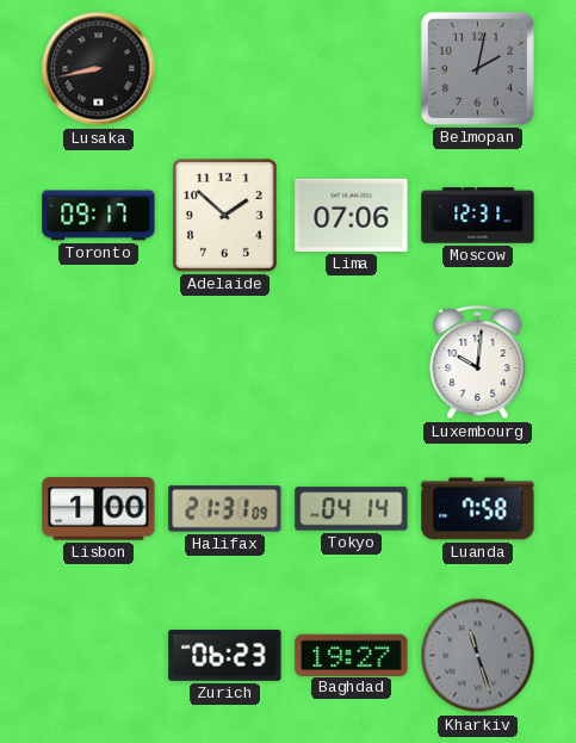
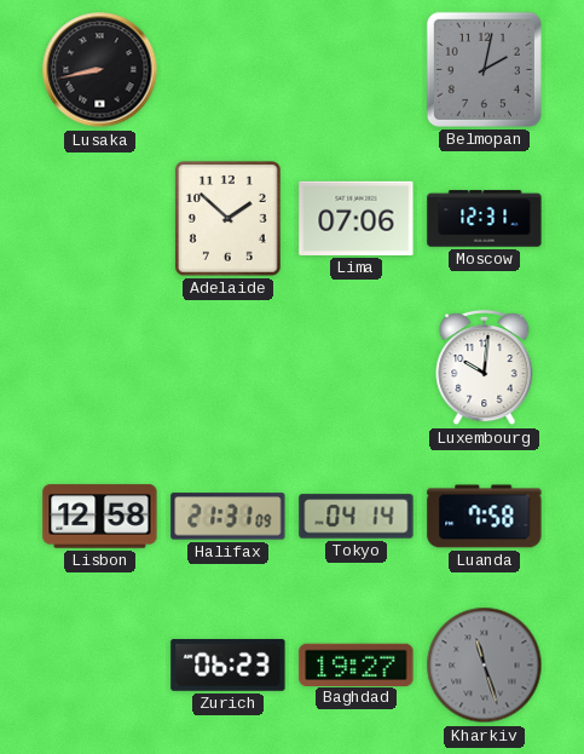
Toronto: 09:17 -> none
Lisbon: 1:00 -> 12:58
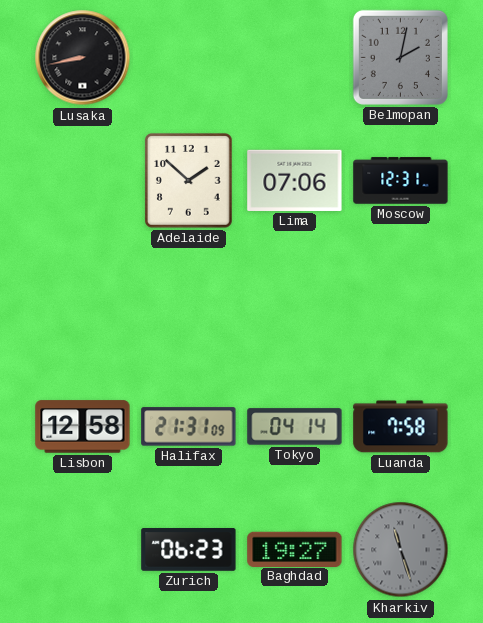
Luxembourg: 10:01 -> none
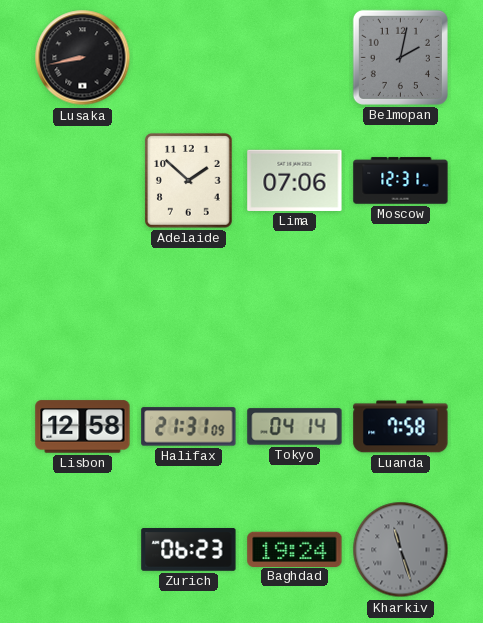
Baghdad: 19:27 -> 19:24
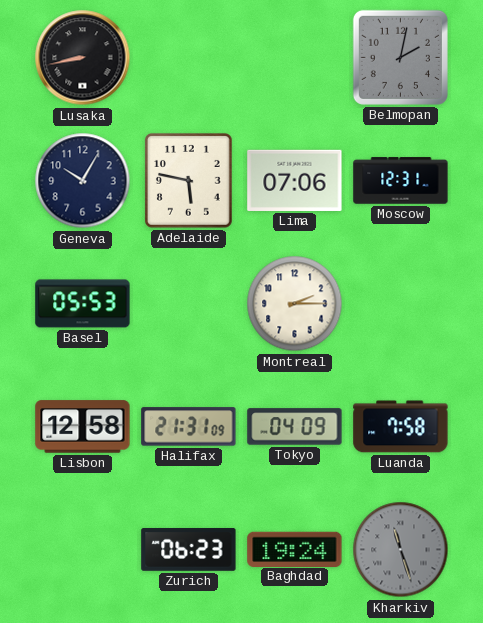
Geneva: none -> 10:05
Adelaide: 1:52 -> 5:47
Basel: none -> 05:53
Montreal: none -> 2:15
Tokyo: 04:14 -> 04:09
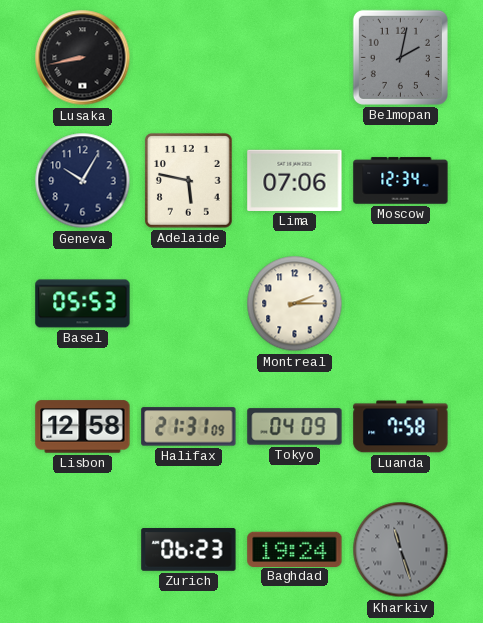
Moscow: 12:31 -> 12:34
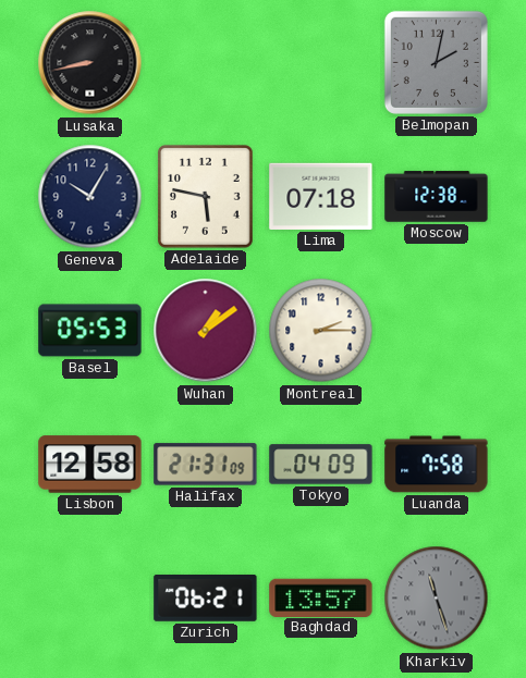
Lima: 07:06 -> 07:18
Moscow: 12:34 -> 12:38
Wuhan: none -> 1:09
Zurich: 06:23 -> 06:21
Baghdad: 19:24 -> 13:57
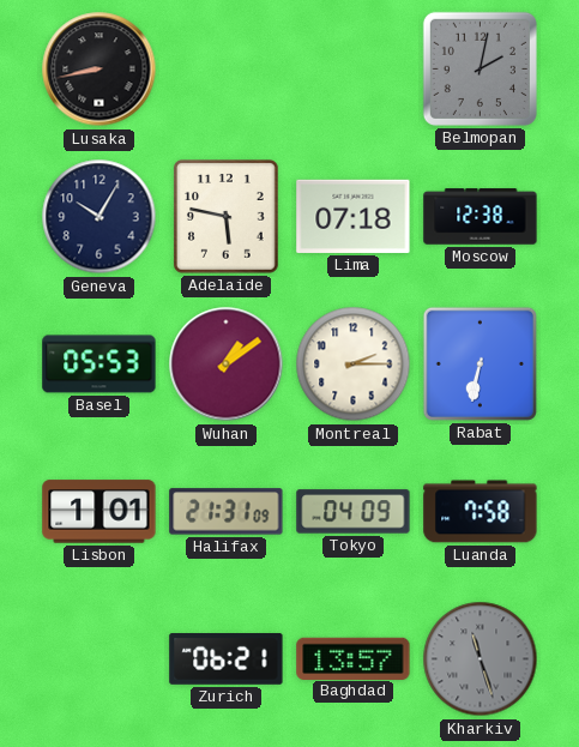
Rabat: none -> 6:32
Lisbon: 12:58 -> 1:01
